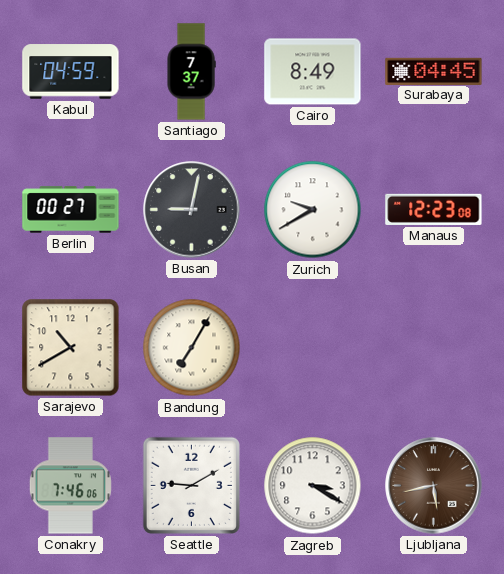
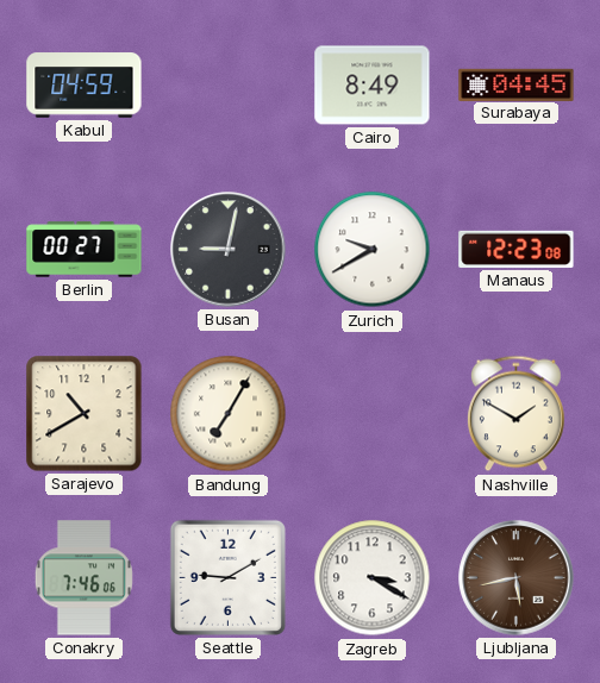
Santiago: 7:37 -> none
Nashville: none -> 1:50
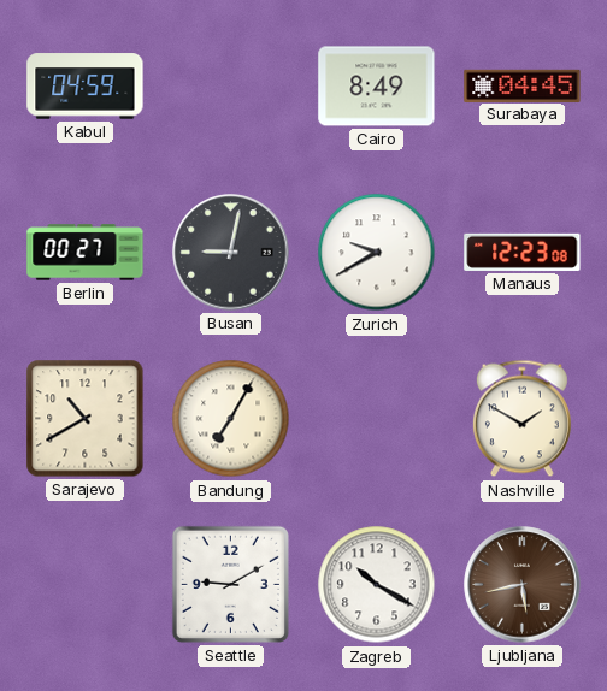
Conakry: 7:46 -> none
Zagreb: 3:20 -> 10:20
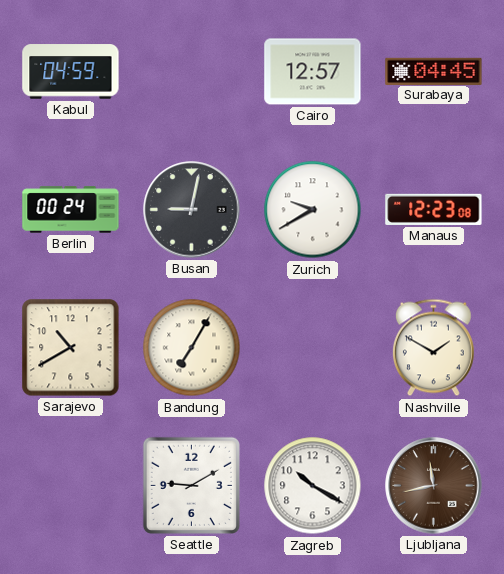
Cairo: 8:49 -> 12:57
Berlin: 00:27 -> 00:24
Ljubljana: 5:43 -> 11:43
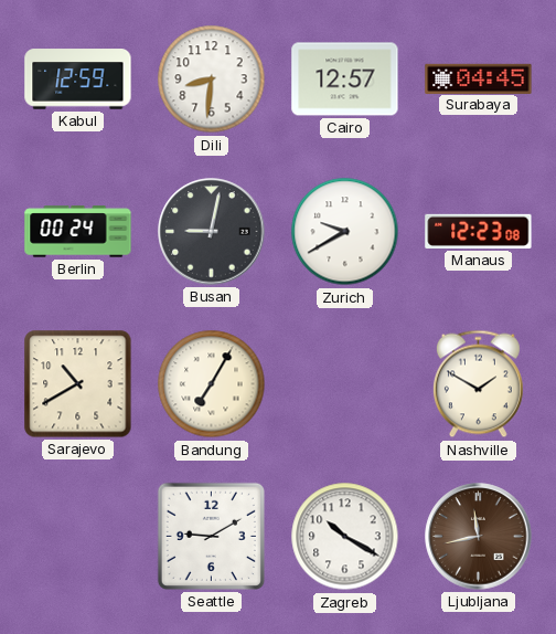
Kabul: 04:59 -> 12:59
Dili: none -> 8:31
